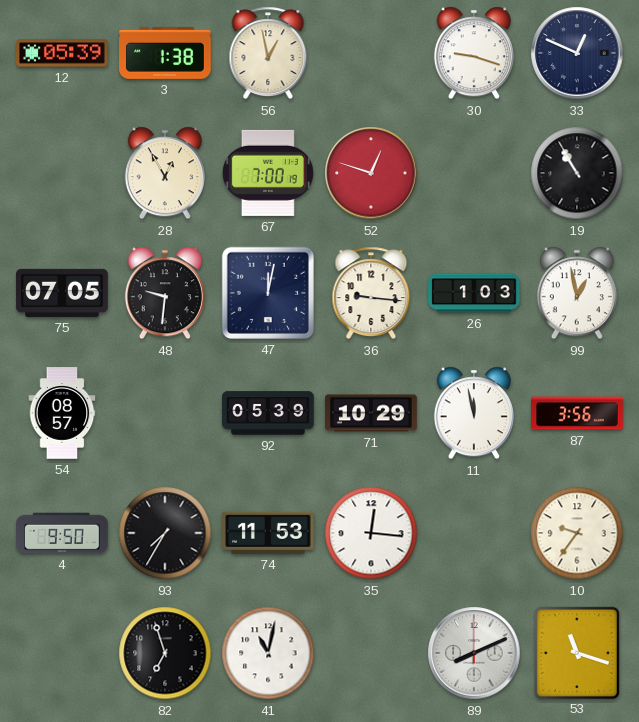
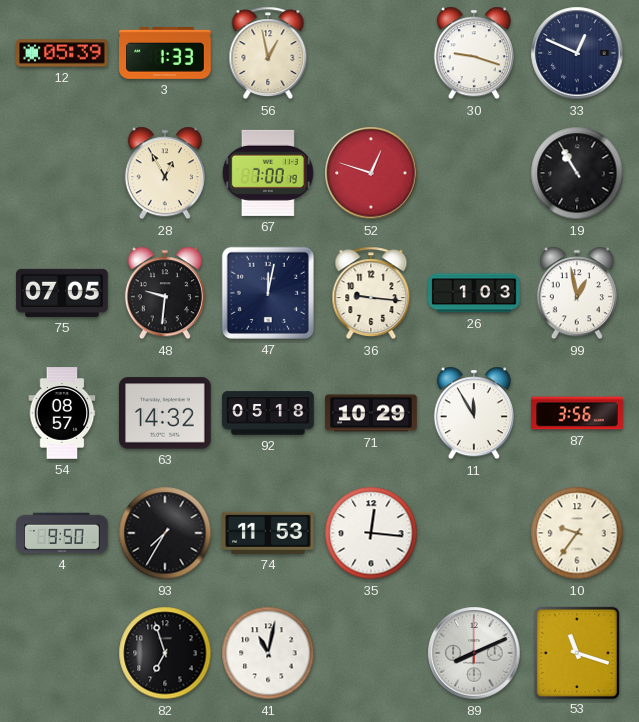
3: 1:38 -> 1:33
63: none -> 14:32
92: 05:39 -> 05:18
11: 11:58 -> 11:55
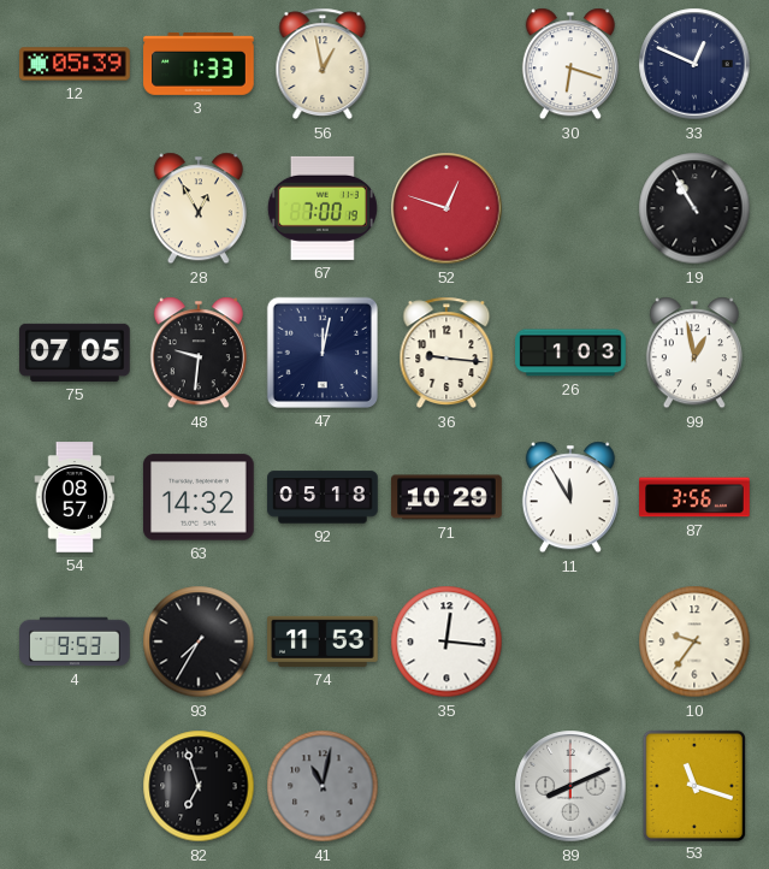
30: 9:18 -> 6:18
4: 9:50 -> 9:53
41 dial: white -> grey
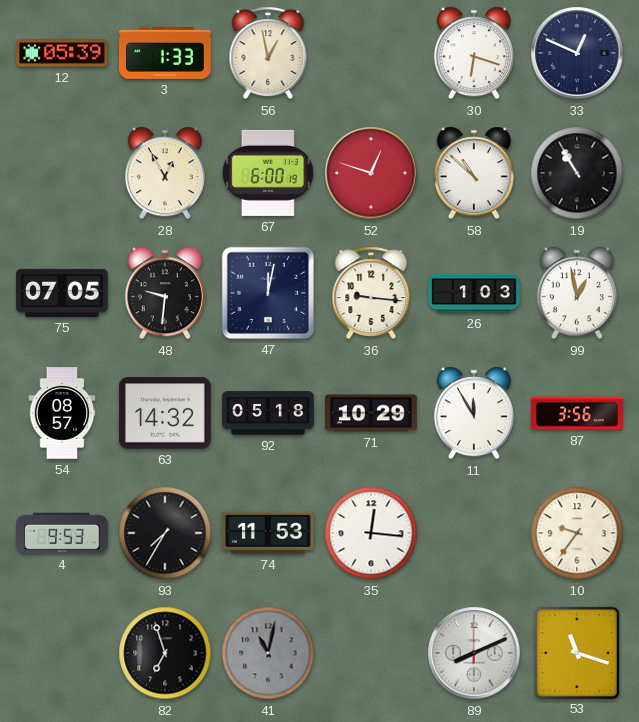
67: 7:00 -> 6:00
58: none -> 10:52
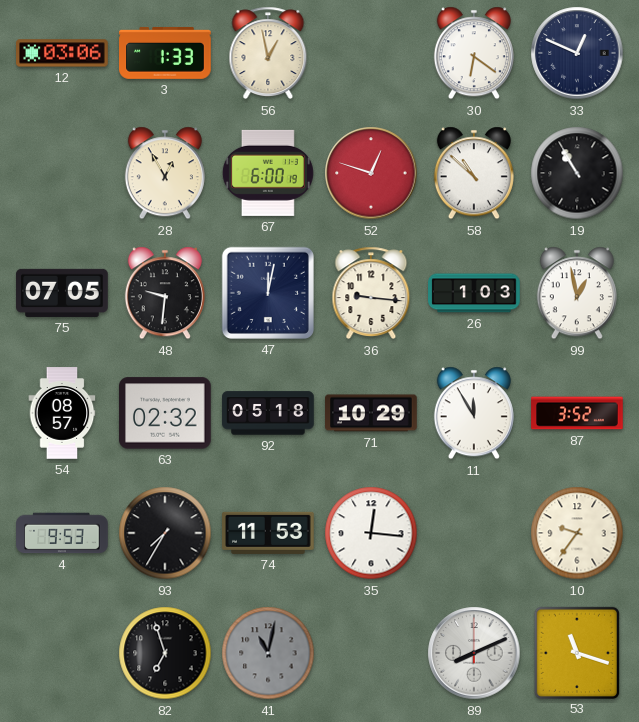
12: 05:39 -> 03:06
30: 6:18 -> 6:21
63: 14:32 -> 02:32
87: 3:56 -> 3:52
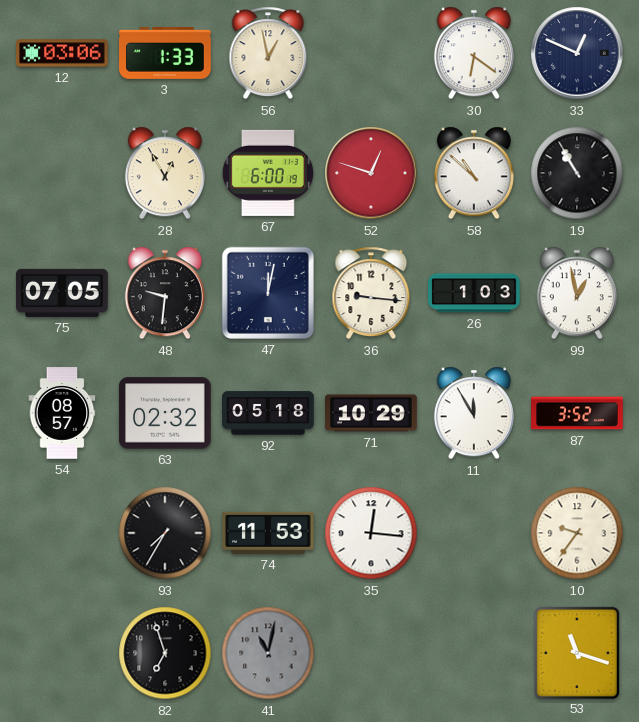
4: 9:53 -> none
89: 8:11 -> none
